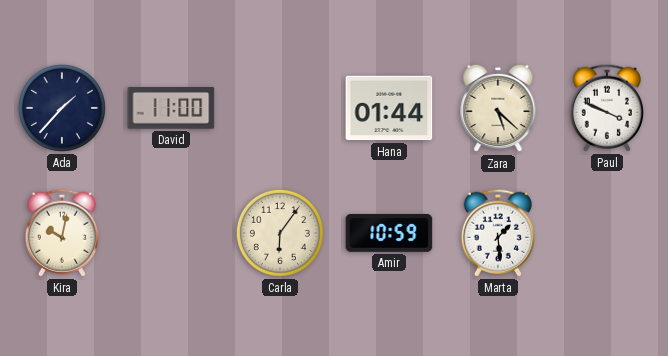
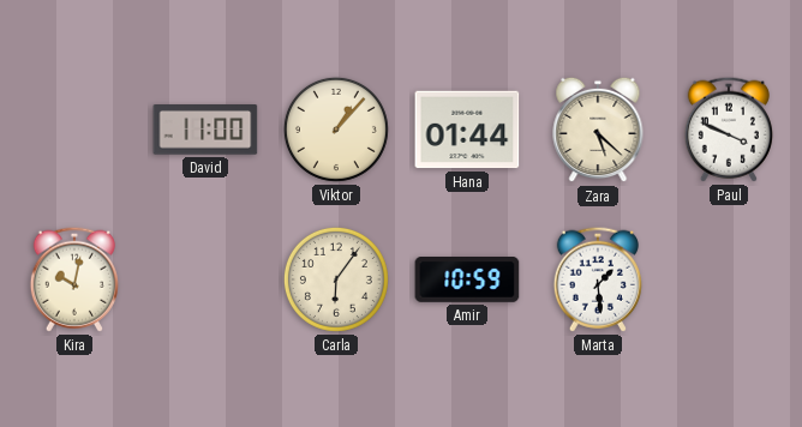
Ada: 1:37 -> none
Viktor: none -> 1:07
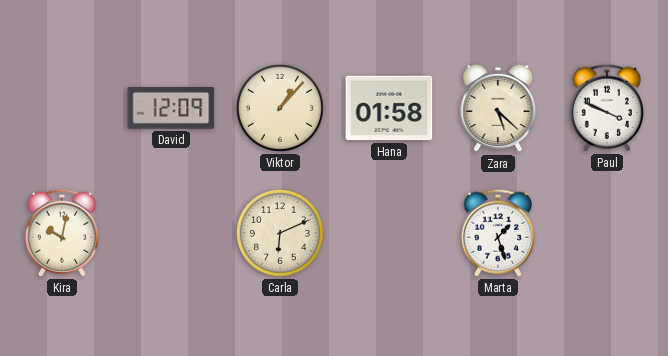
David: 11:00 -> 12:09
Hana: 01:44 -> 01:58
Carla: 6:06 -> 6:11
Amir: 10:59 -> none
Marta: 1:29 -> 1:27
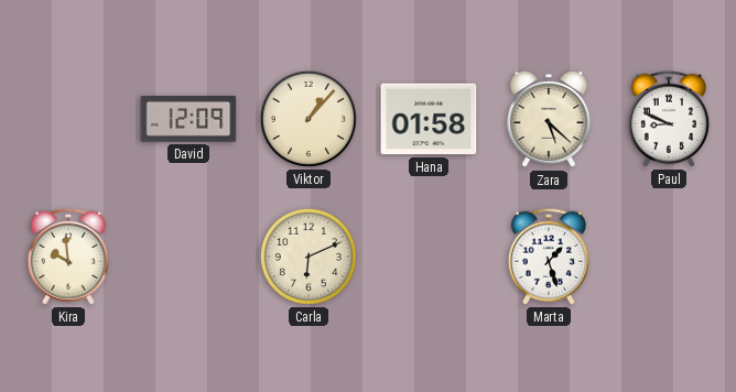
Paul: 3:49 -> 8:49
Kira: 10:02 -> 9:59
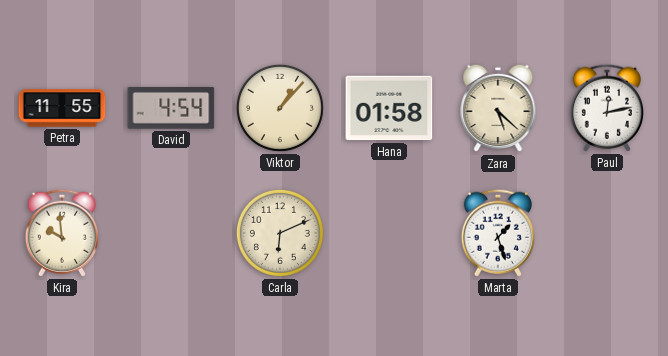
Petra: none -> 11:55
David: 12:09 -> 4:54
Paul: 8:49 -> 12:13
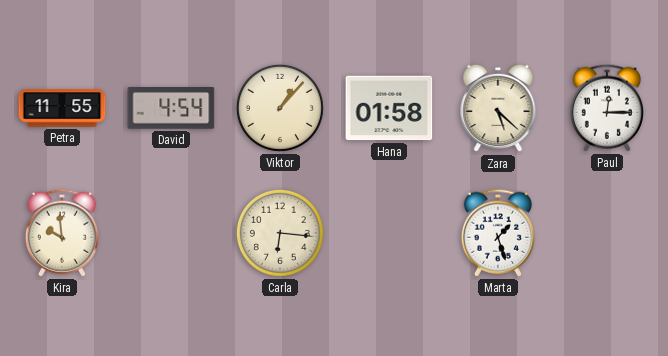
Paul: 12:13 -> 12:15
Carla: 6:11 -> 6:16
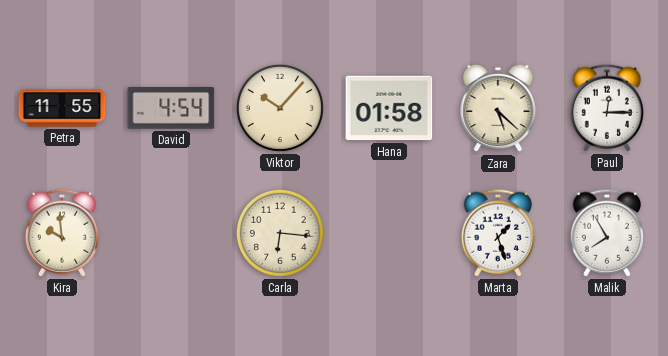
Viktor: 1:07 -> 10:07
Malik: none -> 7:55
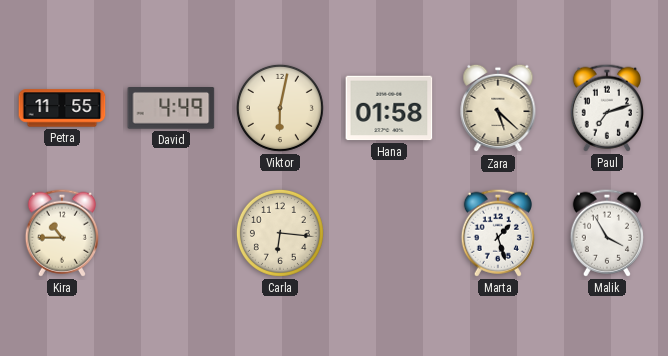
David: 4:54 -> 4:49
Viktor: 10:07 -> 6:02
Paul: 12:15 -> 7:12
Kira: 9:59 -> 10:45
Malik: 7:55 -> 3:55
